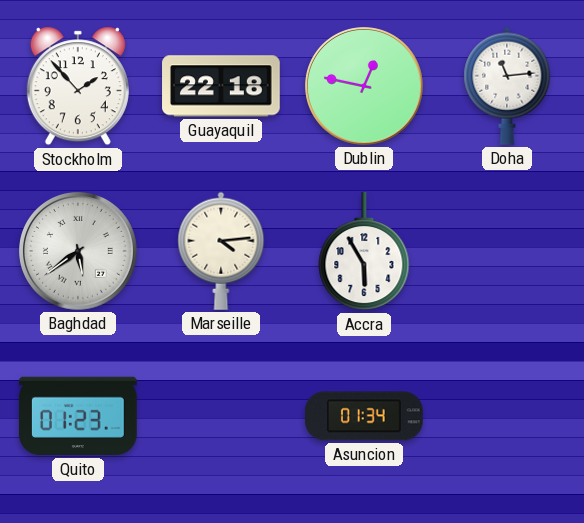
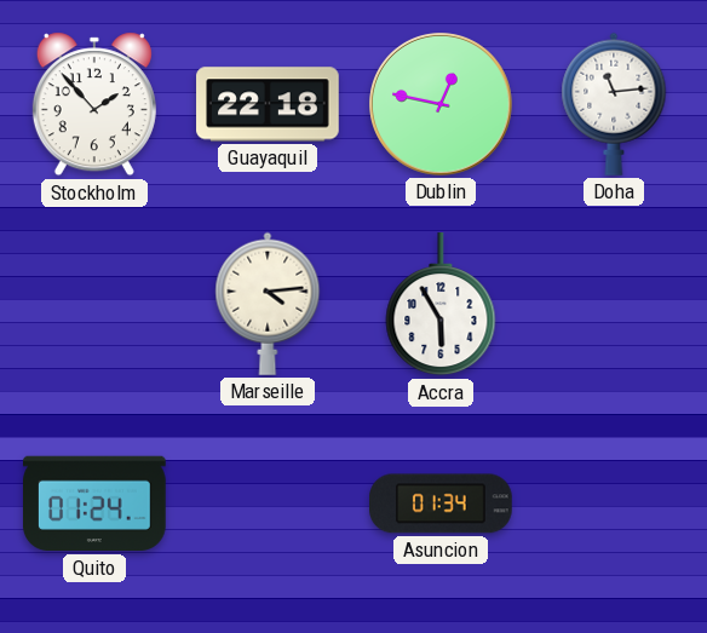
Baghdad: 5:39 -> none
Quito: 01:23 -> 01:24
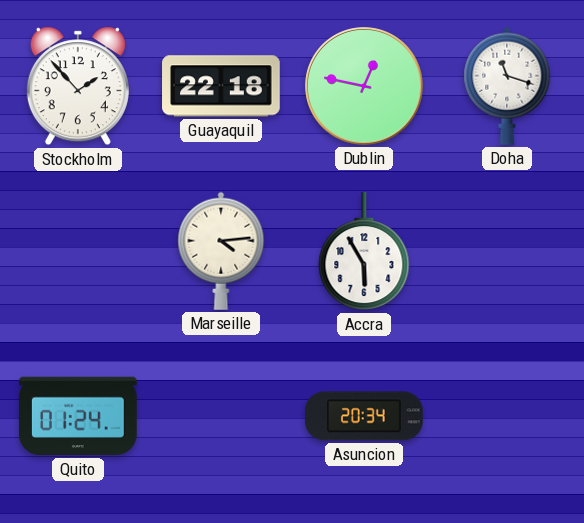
Doha: 11:14 -> 11:18
Asuncion: 01:34 -> 20:34
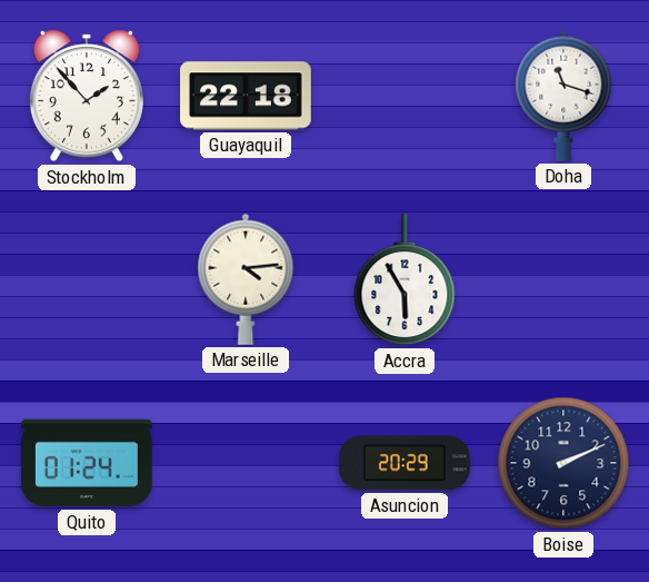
Dublin: 12:47 -> none
Asuncion: 20:34 -> 20:29
Boise: none -> 2:11
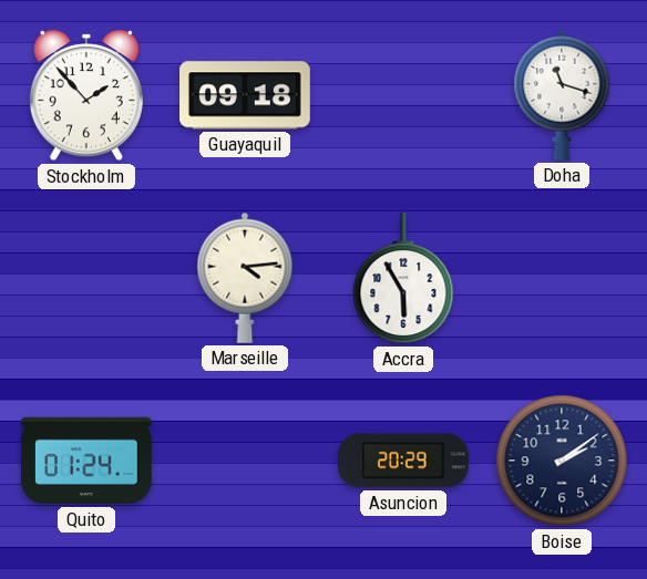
Guayaquil: 22:18 -> 09:18
Boise: 2:11 -> 2:09
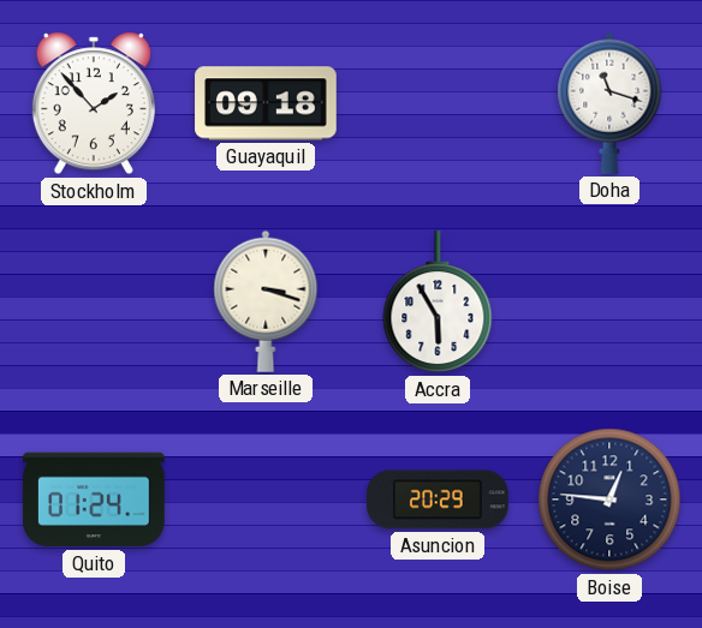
Marseille: 4:14 -> 3:18
Boise: 2:09 -> 12:46
